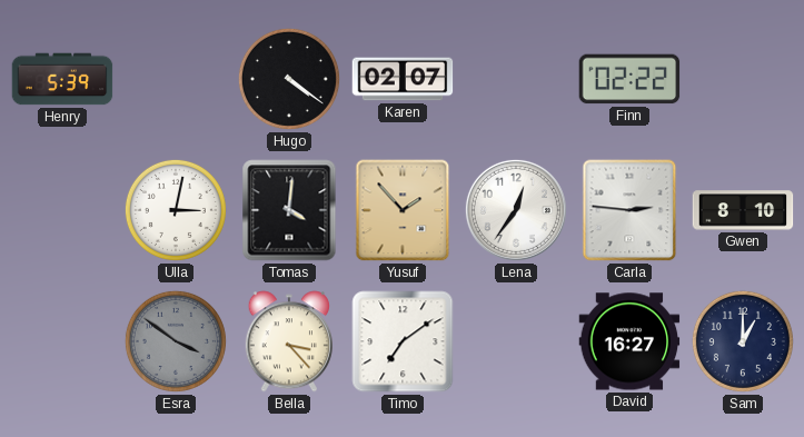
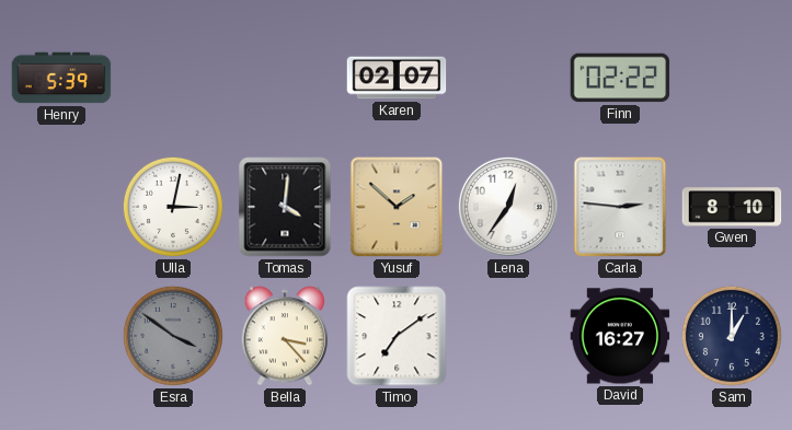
Hugo: 4:21 -> none
Yusuf: 1:53 -> 1:52
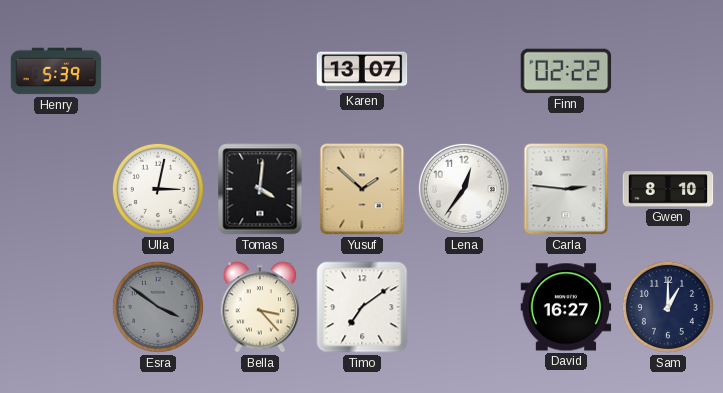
Karen: 02:07 -> 13:07
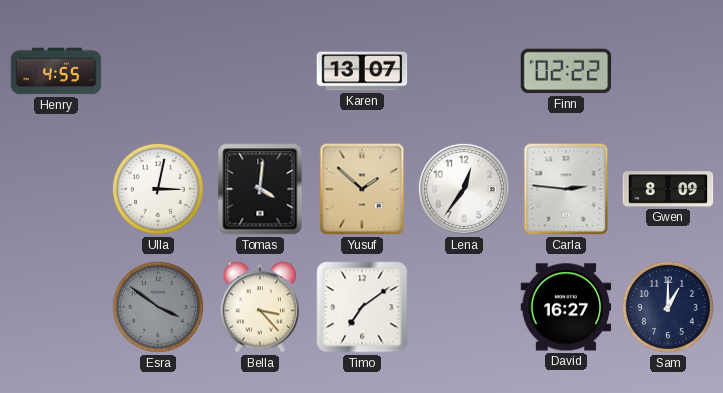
Henry: 5:39 -> 4:55
Gwen: 8:10 -> 8:09
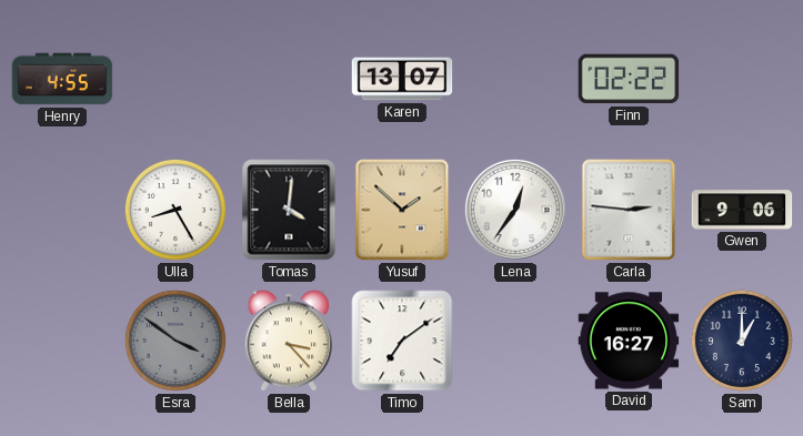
Ulla: 3:02 -> 8:25
Gwen: 8:09 -> 9:06
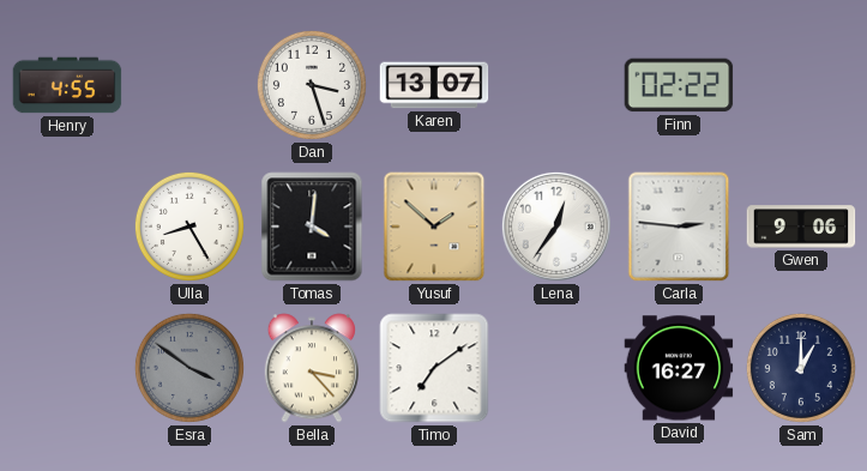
Dan: none -> 3:27
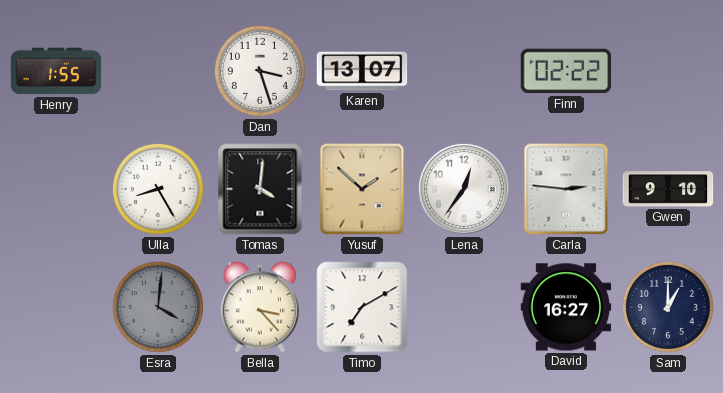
Henry: 4:55 -> 1:55
Gwen: 9:06 -> 9:10
Esra: 3:51 -> 4:01
Timo: 7:09 -> 7:10
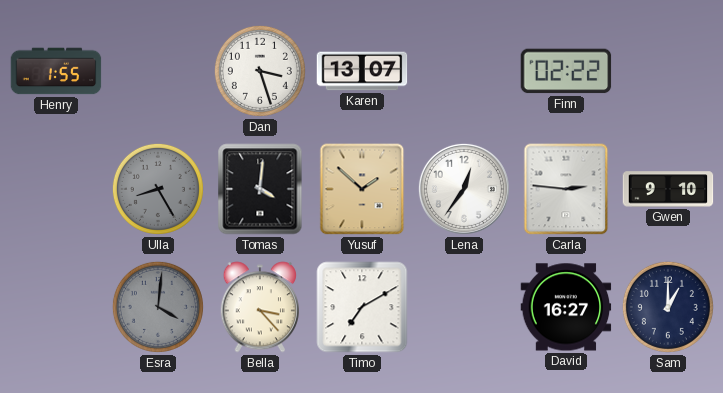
Ulla dial: white -> grey
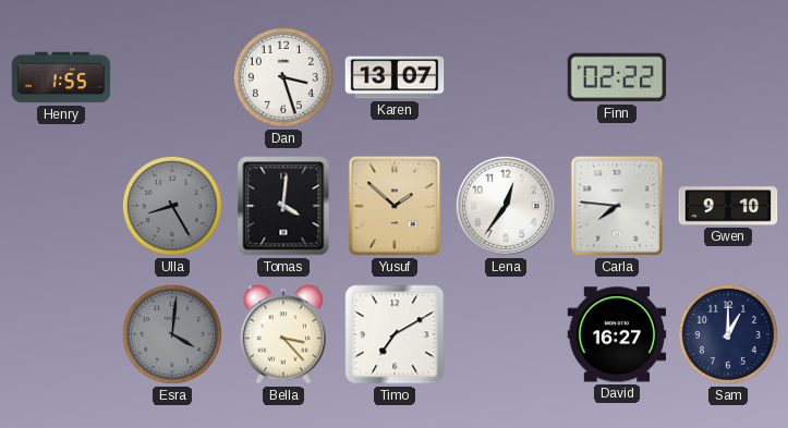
Carla: 2:46 -> 7:46
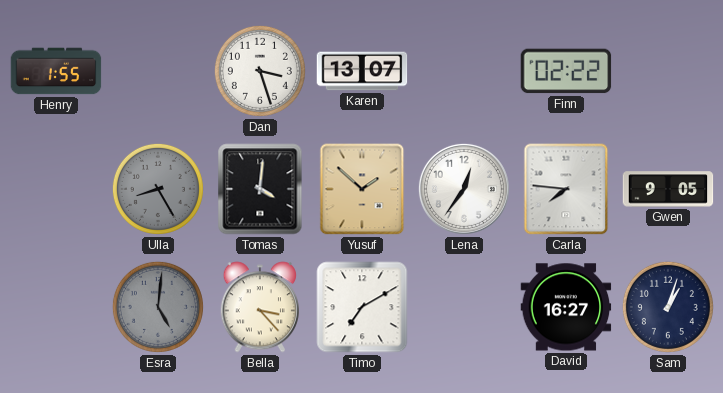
Gwen: 9:10 -> 9:05
Esra: 4:01 -> 5:01
Sam: 1:00 -> 1:03
